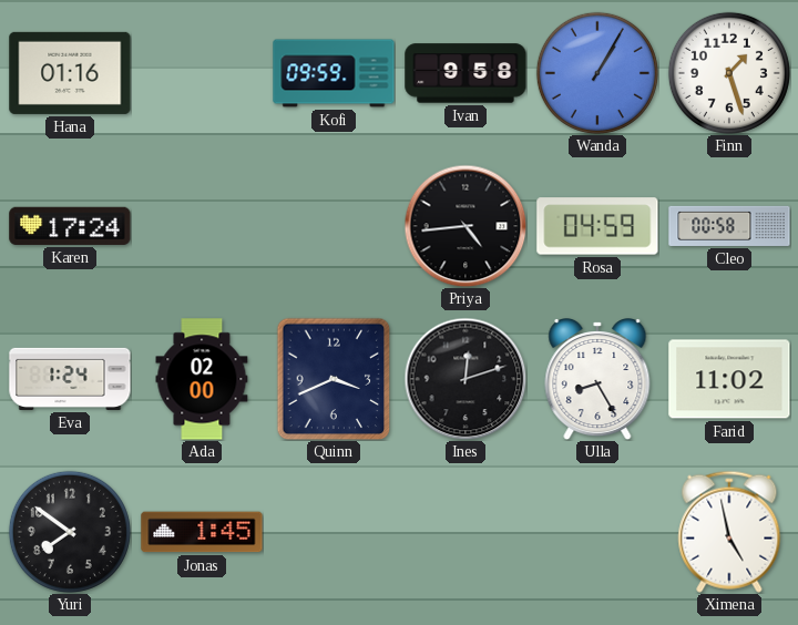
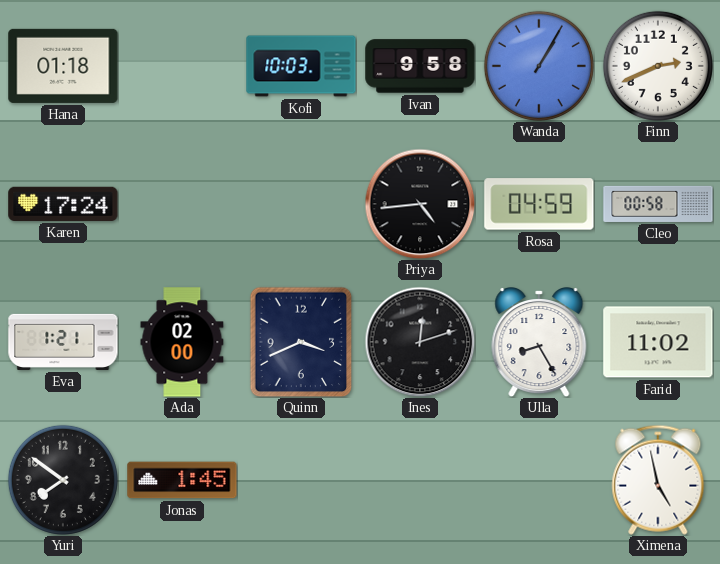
Hana: 01:16 -> 01:18
Kofi: 09:59 -> 10:03
Finn: 1:27 -> 2:41
Eva: 1:24 -> 1:21
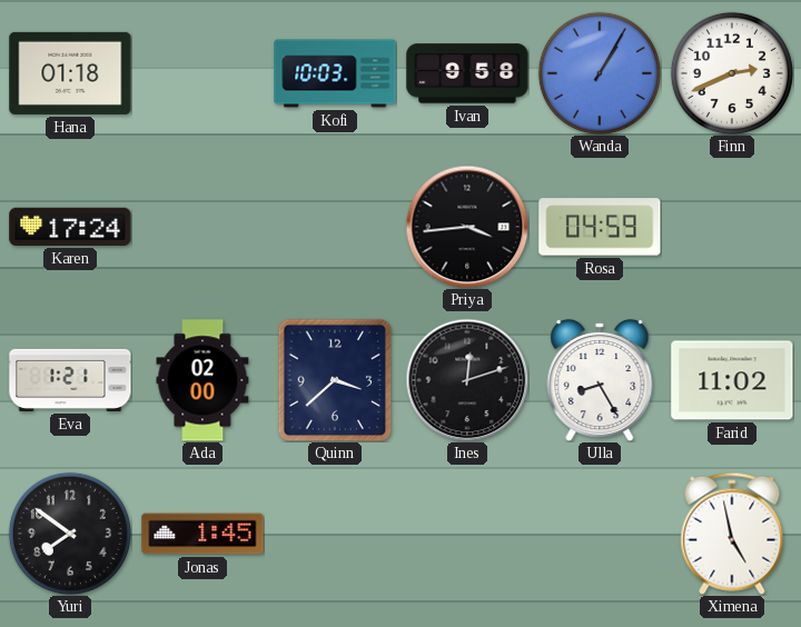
Priya: 4:44 -> 3:44
Cleo: 00:58 -> none
Quinn: 3:41 -> 3:38
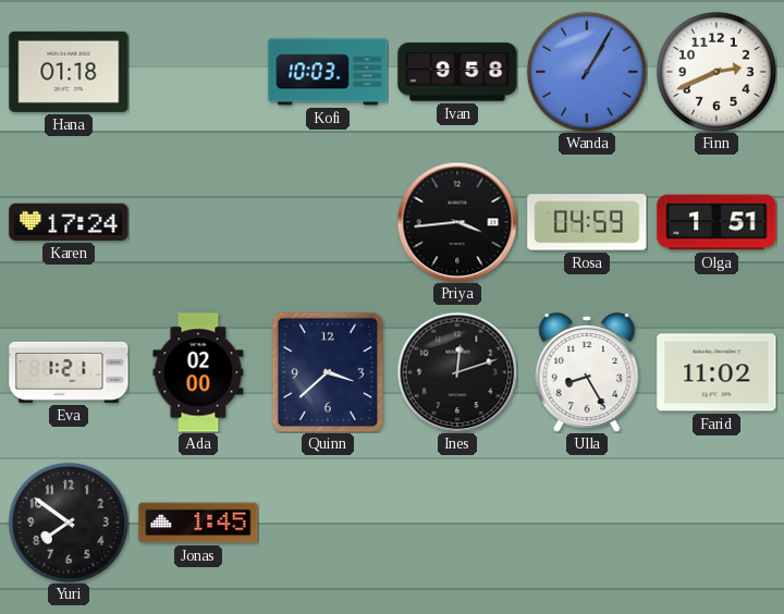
Olga: none -> 1:51
Ximena: 4:58 -> none
